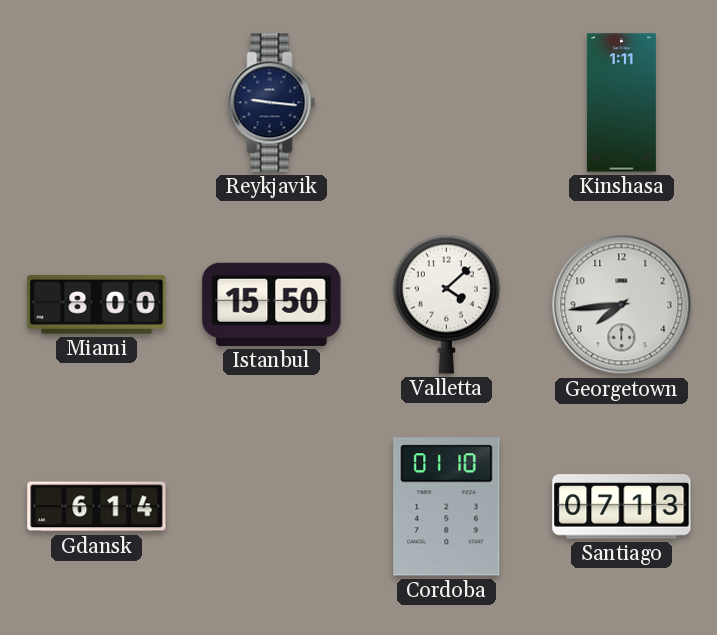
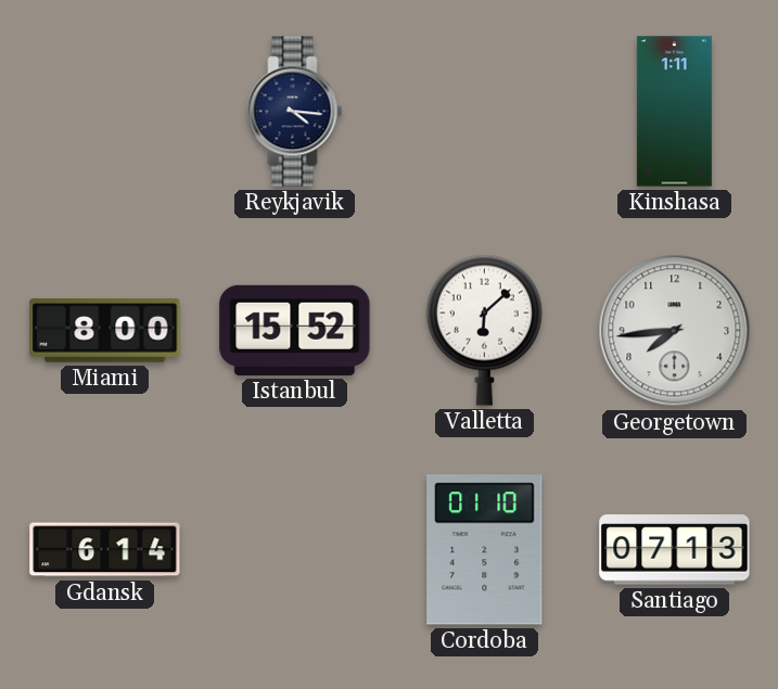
Reykjavik: 9:16 -> 4:16
Istanbul: 15:50 -> 15:52
Valletta: 4:08 -> 6:08
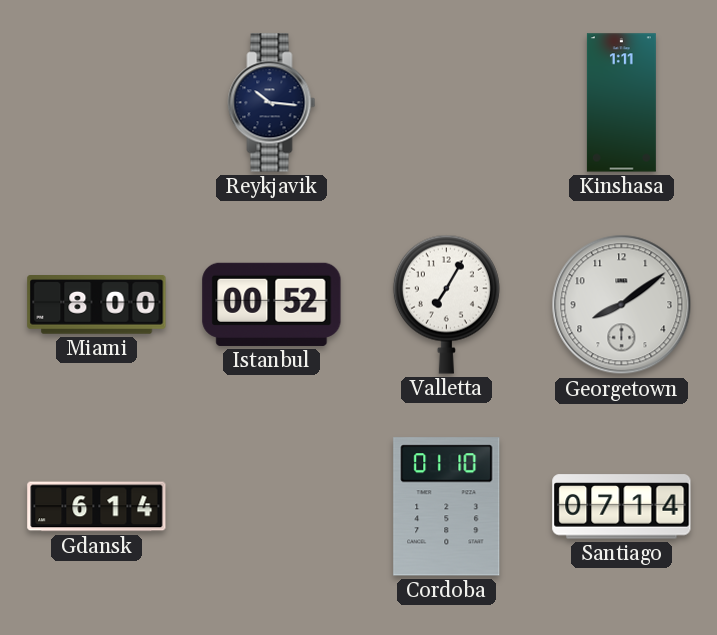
Reykjavik: 4:16 -> 10:16
Istanbul: 15:52 -> 00:52
Valletta: 6:08 -> 7:05
Georgetown: 7:44 -> 8:09
Santiago: 07:13 -> 07:14
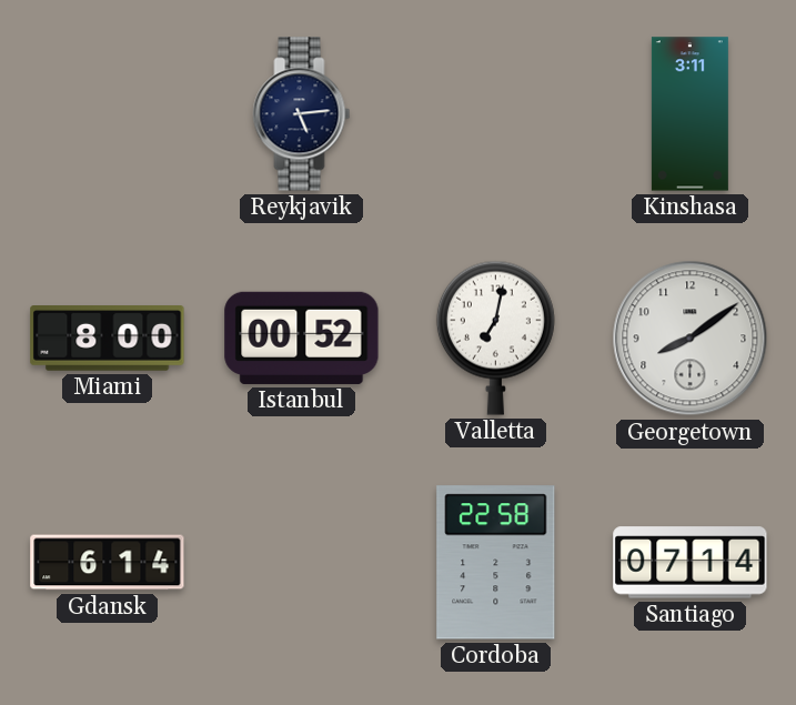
Reykjavik: 10:16 -> 5:14
Kinshasa: 1:11 -> 3:11
Valletta: 7:05 -> 7:02
Cordoba: 01:10 -> 22:58
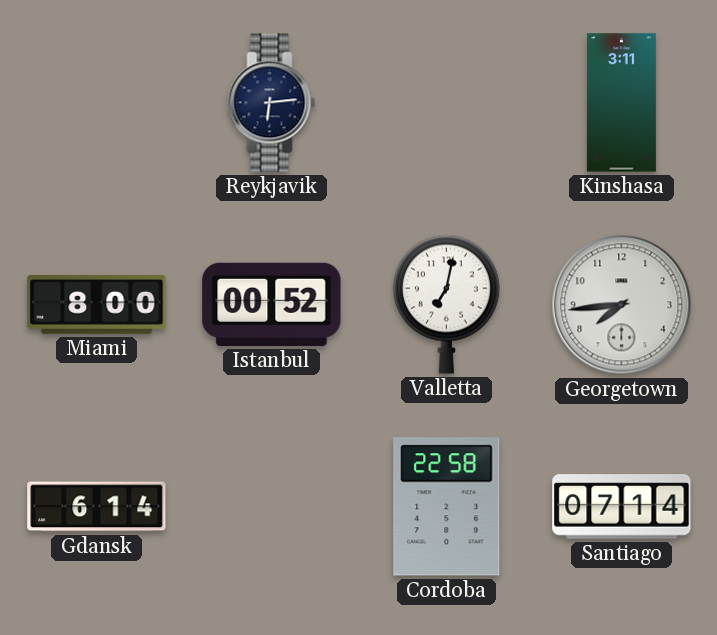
Reykjavik: 5:14 -> 6:14
Georgetown: 8:09 -> 7:44
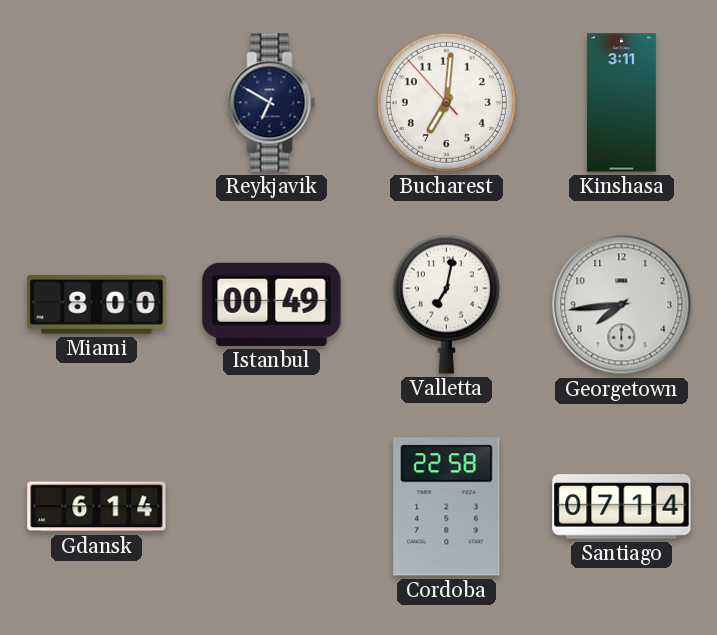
Reykjavik: 6:14 -> 6:50
Bucharest: none -> 7:00
Istanbul: 00:52 -> 00:49
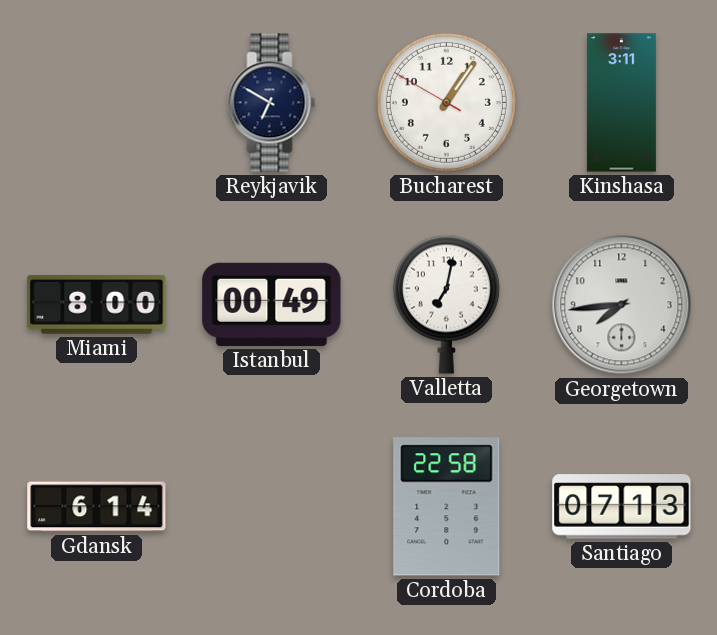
Bucharest: 7:00 -> 1:05
Santiago: 07:14 -> 07:13
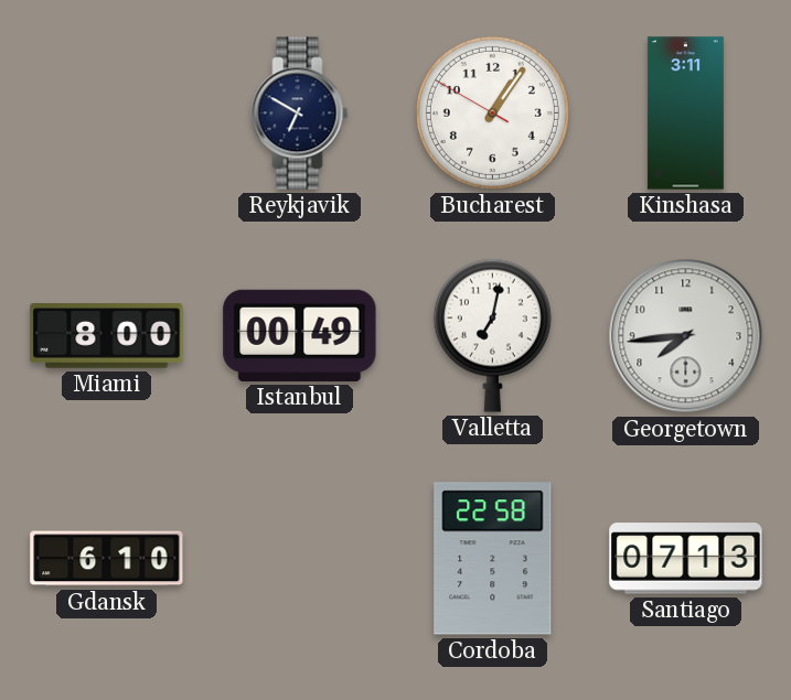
Gdansk: 6:14 -> 6:10
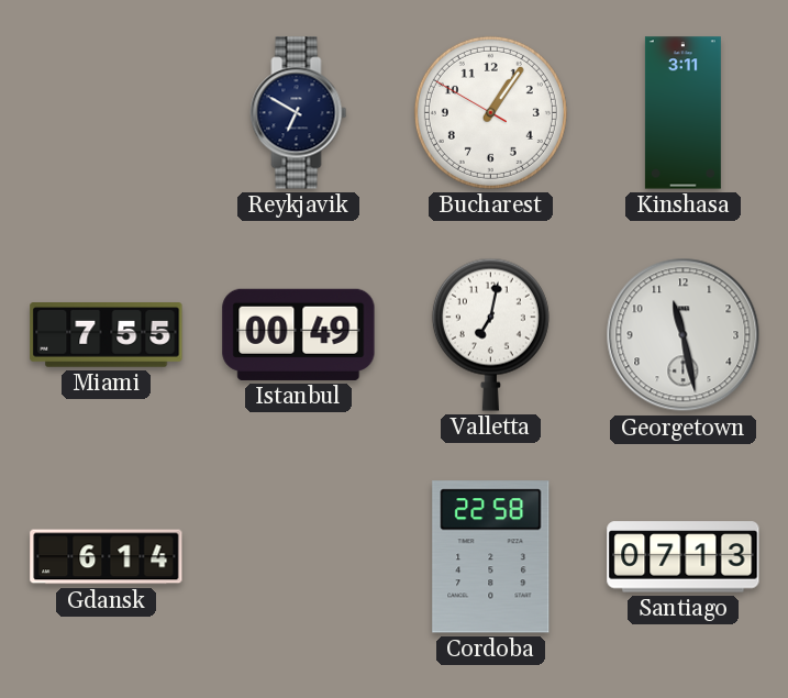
Miami: 8:00 -> 7:55
Georgetown: 7:44 -> 11:28
Gdansk: 6:10 -> 6:14
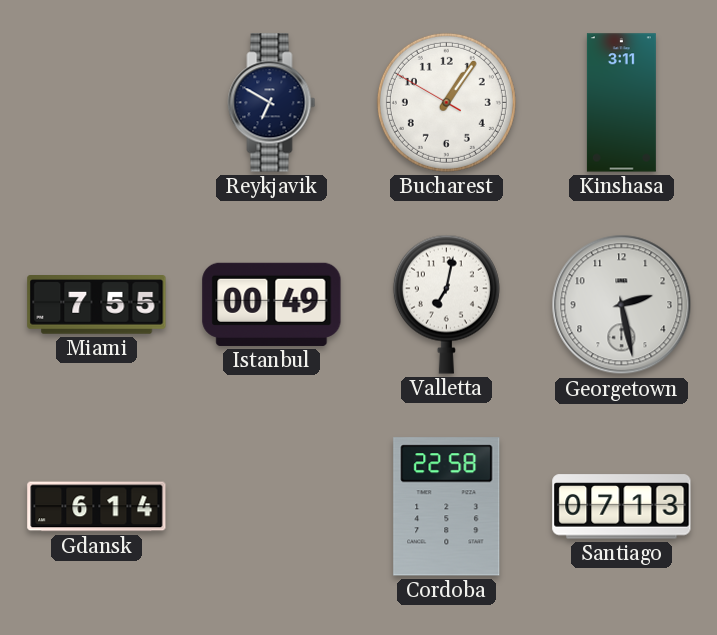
Georgetown: 11:28 -> 2:28
